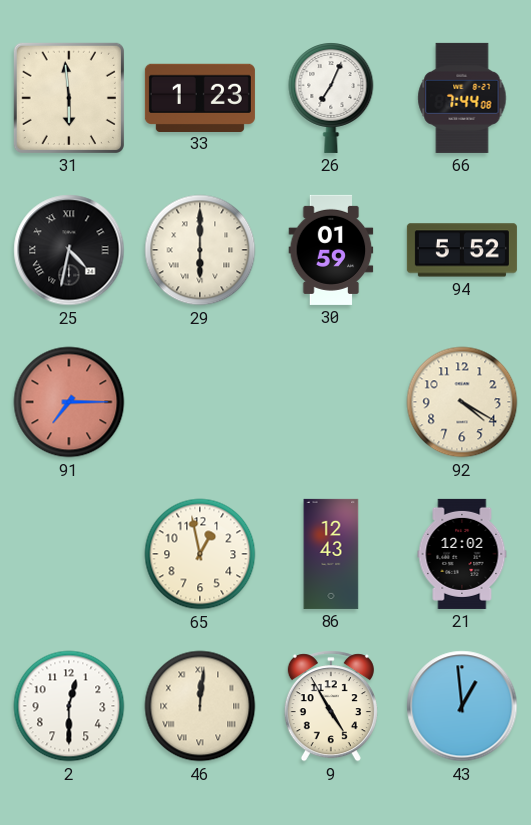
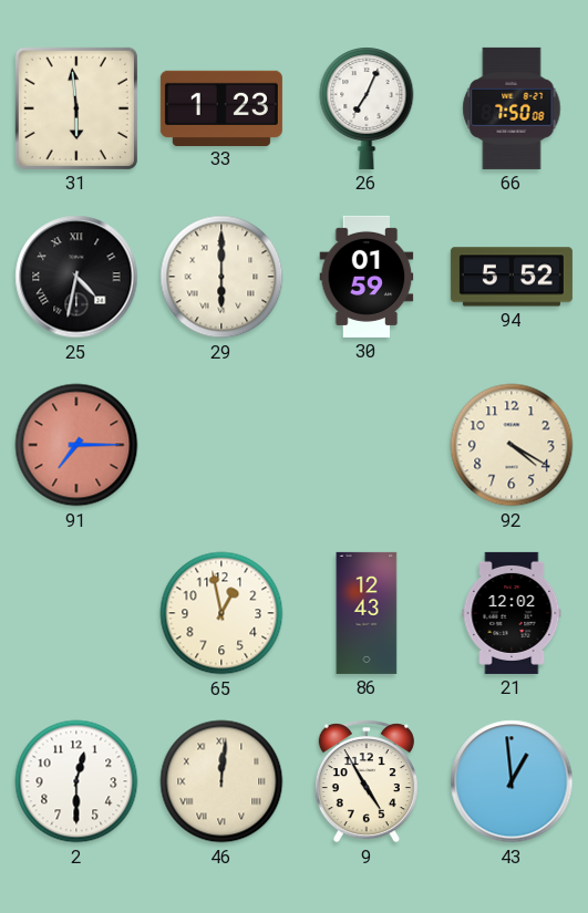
66: 7:44 -> 7:50
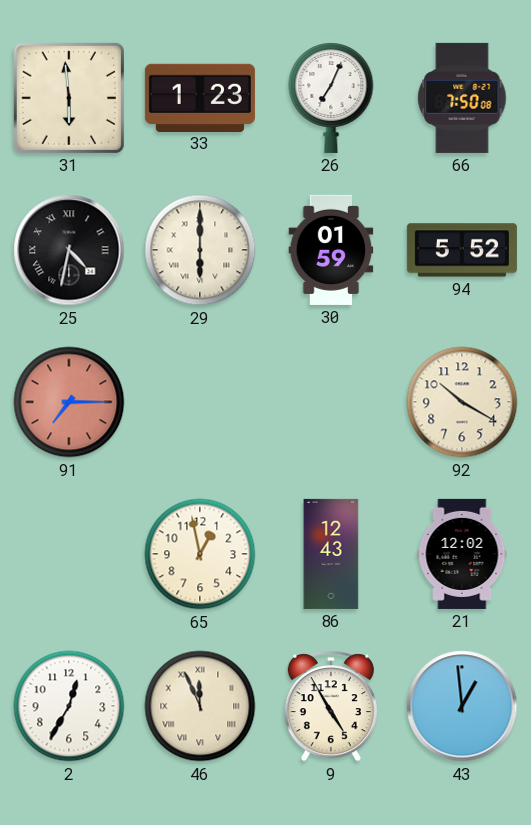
92: 4:20 -> 10:20
2: 12:30 -> 12:35
46: 12:01 -> 11:56
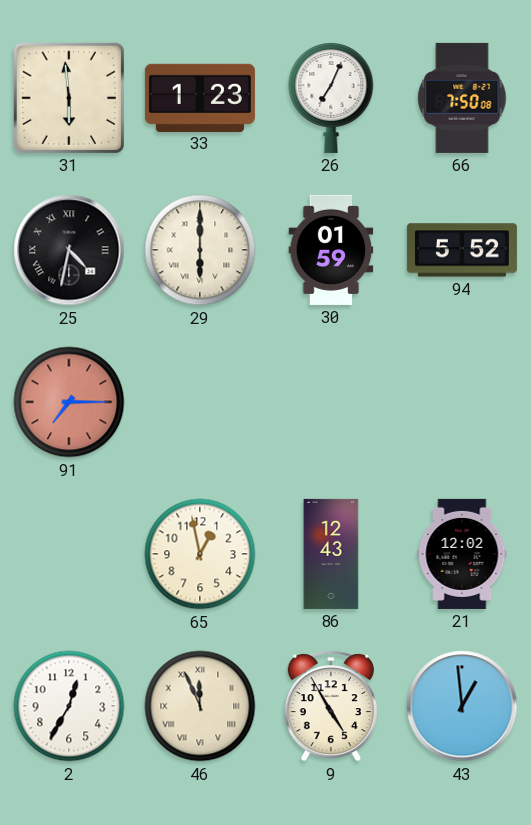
92: 10:20 -> none
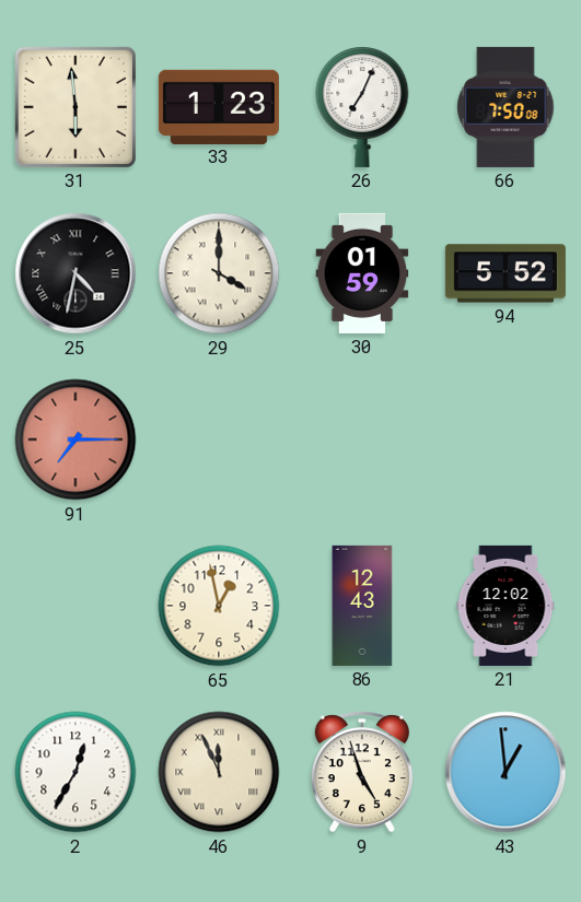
29: 6:00 -> 4:00
9: 4:55 -> 4:57
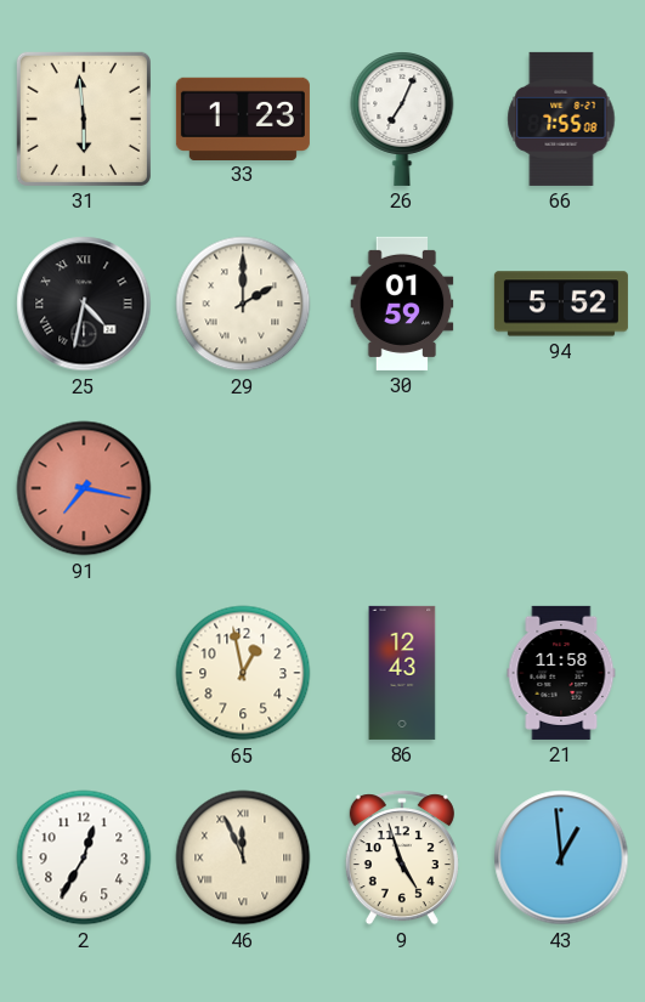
66: 7:50 -> 7:55
29: 4:00 -> 2:00
91: 7:15 -> 7:17
21: 12:02 -> 11:58
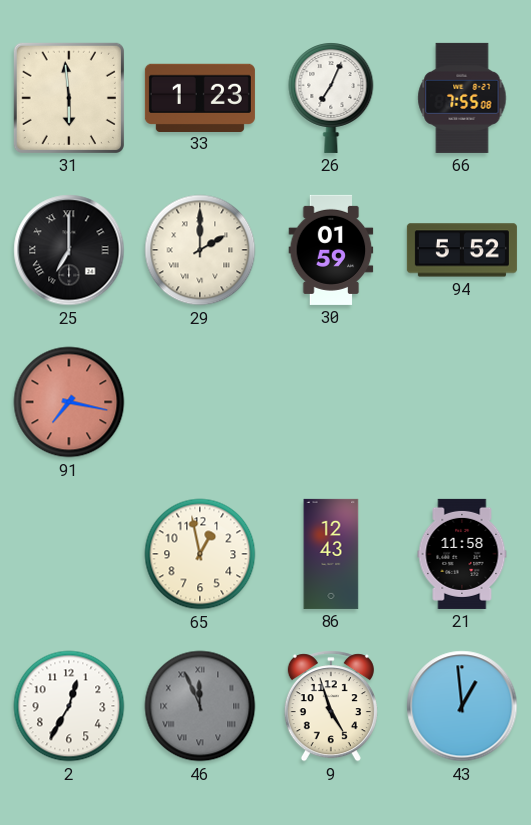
25: 4:32 -> 7:00
46 dial: cream -> grey
